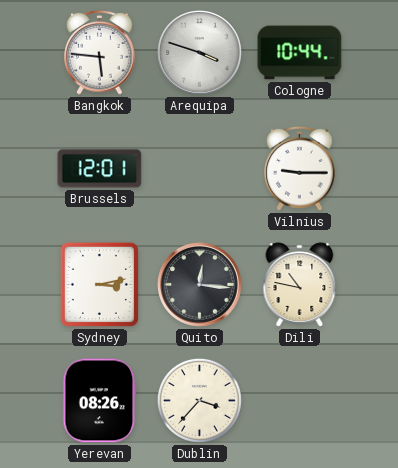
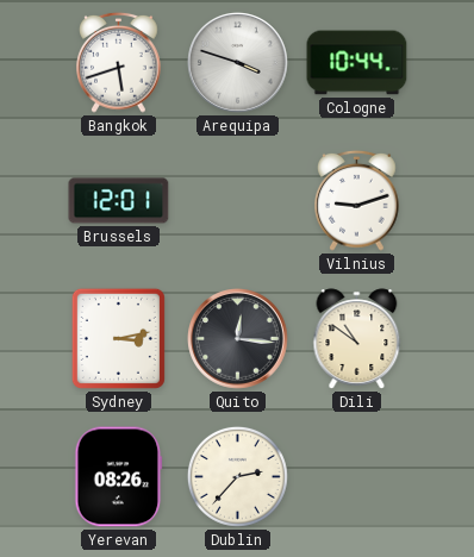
Bangkok: 5:46 -> 5:42
Vilnius: 9:15 -> 9:12
Dili: 10:47 -> 10:51
Dublin: 3:37 -> 2:37
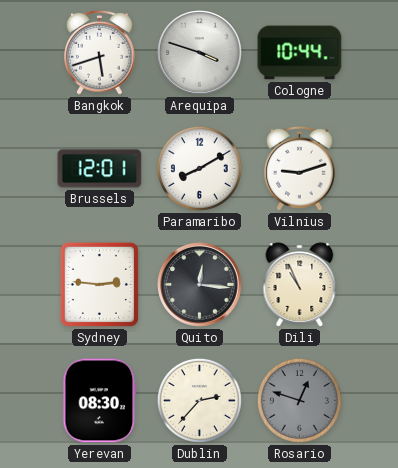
Paramaribo: none -> 8:10
Sydney: 3:13 -> 2:46
Dili: 10:51 -> 10:56
Yerevan: 08:26 -> 08:30
Rosario: none -> 12:48
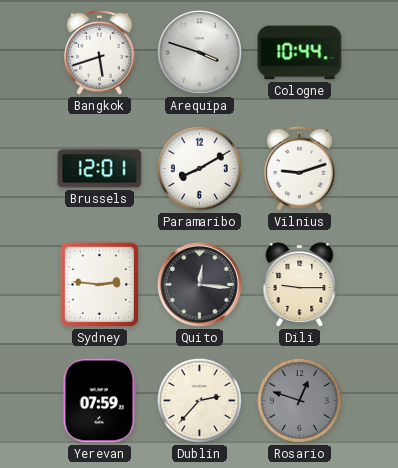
Dili: 10:56 -> 9:15
Yerevan: 08:30 -> 07:59
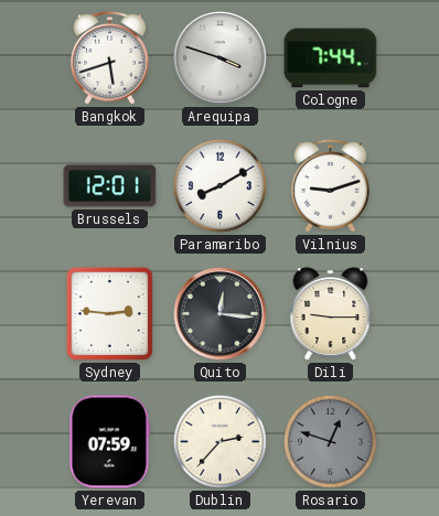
Cologne: 10:44 -> 7:44
